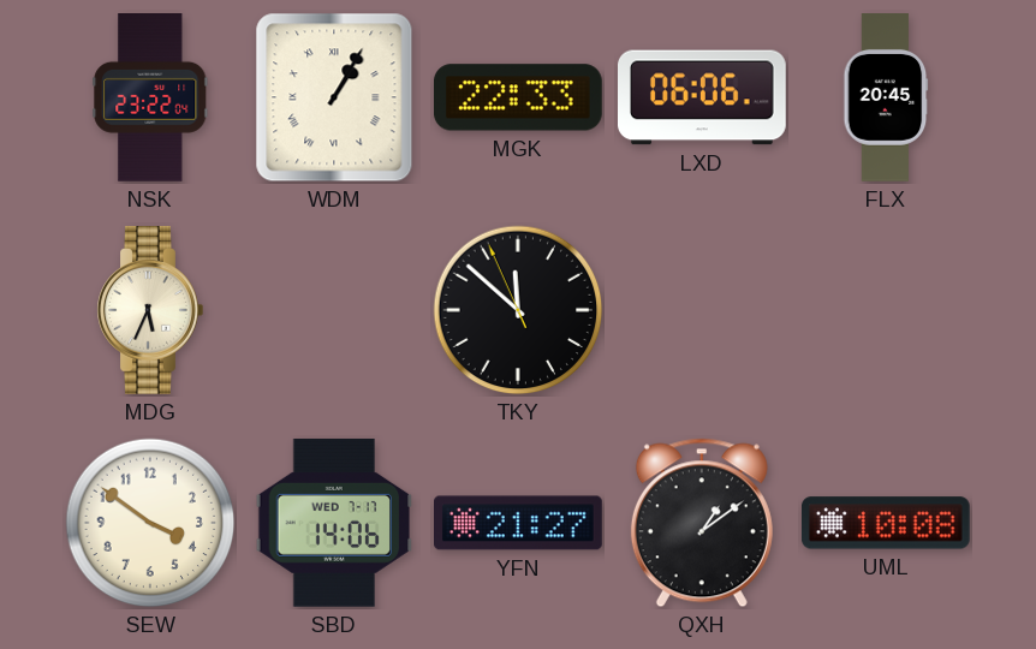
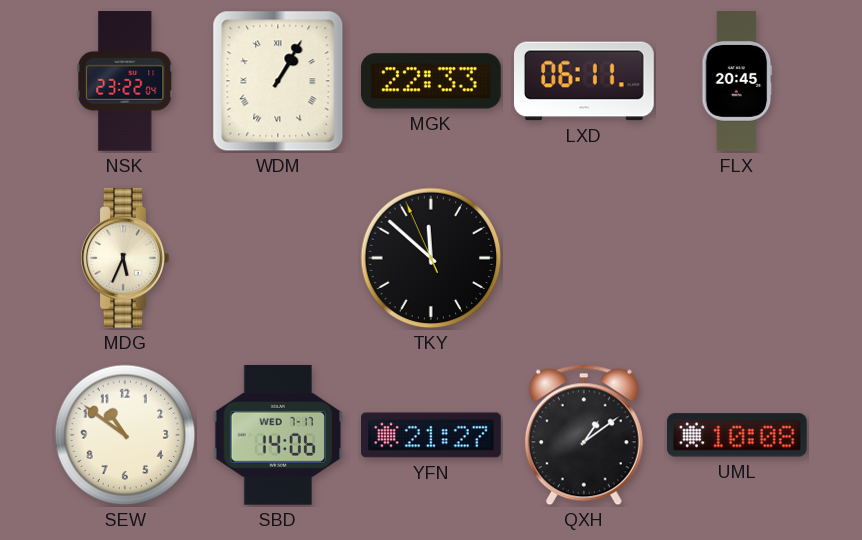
LXD: 06:06 -> 06:11
SEW: 3:51 -> 10:51
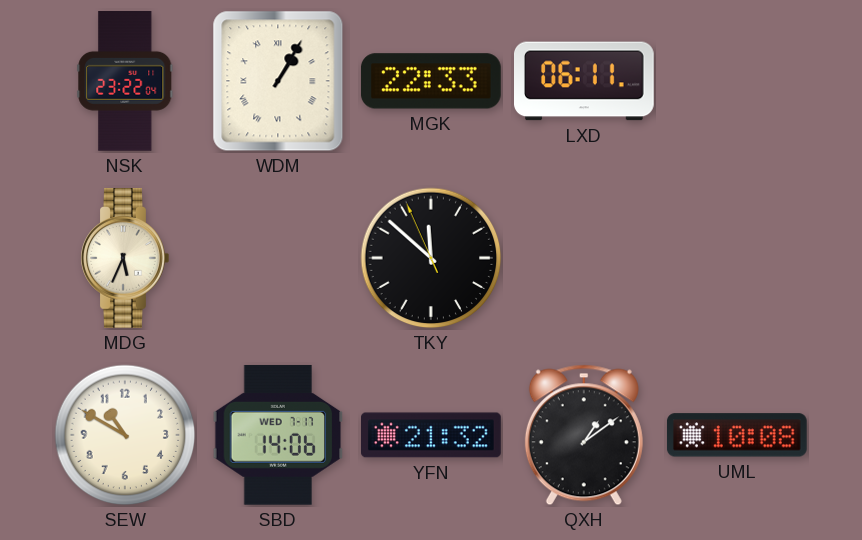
FLX: 20:45 -> none
SEW: 10:51 -> 10:50
YFN: 21:27 -> 21:32
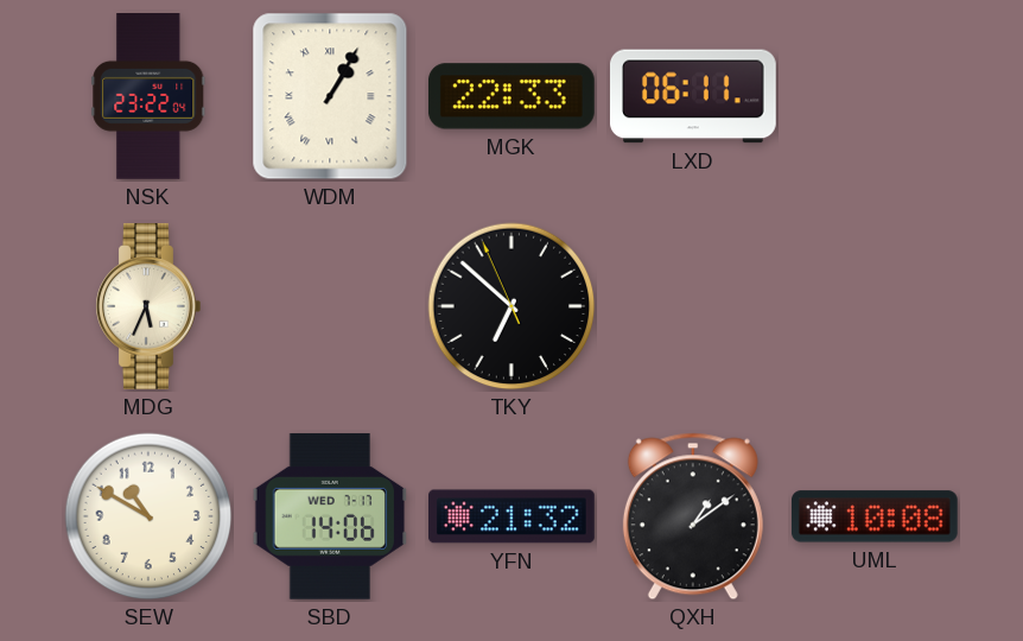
TKY: 11:51 -> 6:51
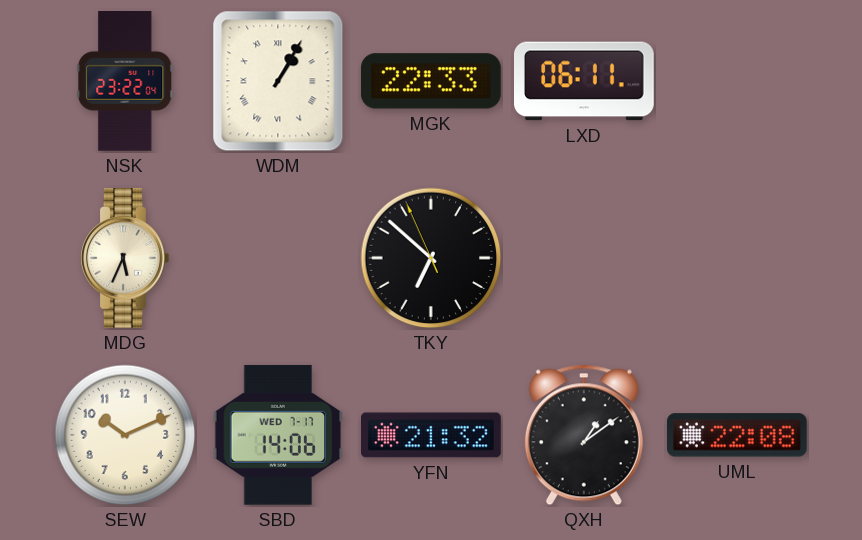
SEW: 10:50 -> 10:11
UML: 10:08 -> 22:08
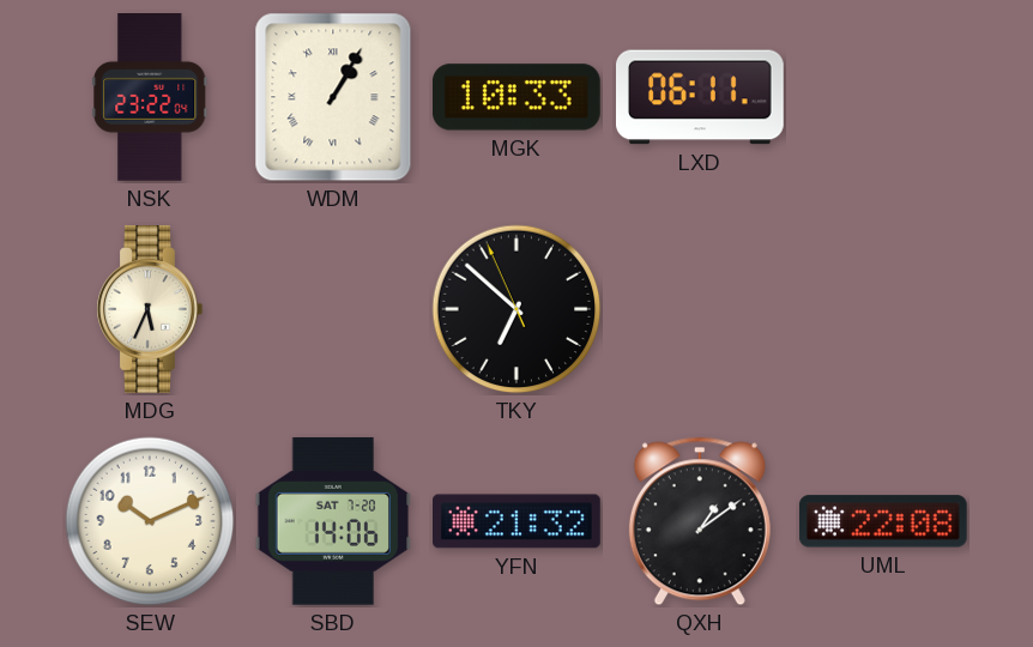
MGK: 22:33 -> 10:33
SBD date: WED 7-17 -> SAT 7-20
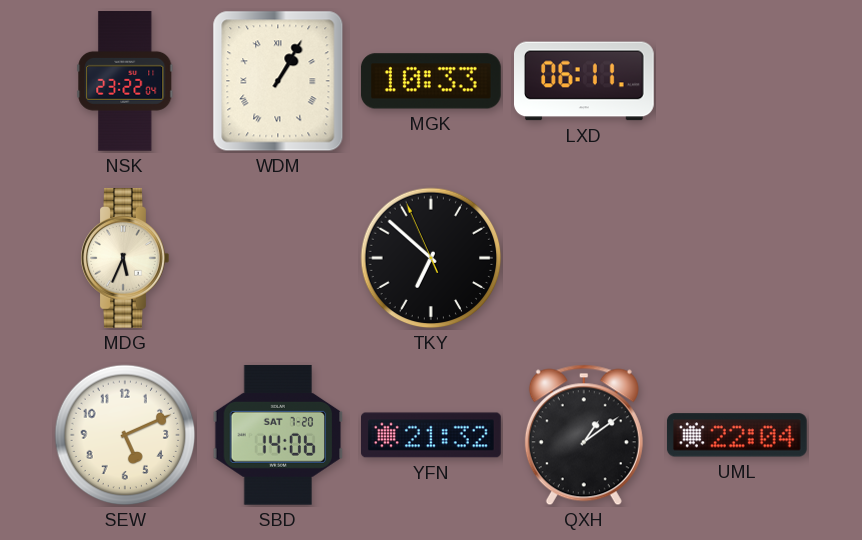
SEW: 10:11 -> 5:11
UML: 22:08 -> 22:04
